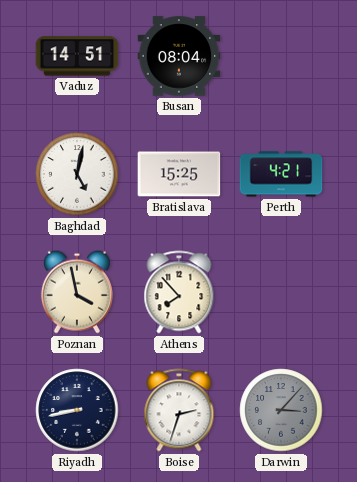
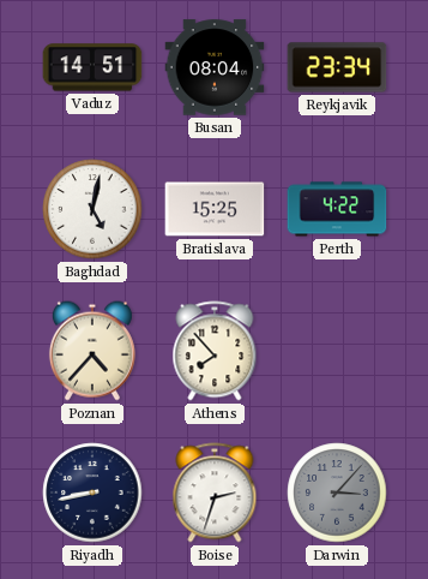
Reykjavik: none -> 23:34
Perth: 4:21 -> 4:22
Poznan: 3:58 -> 4:37
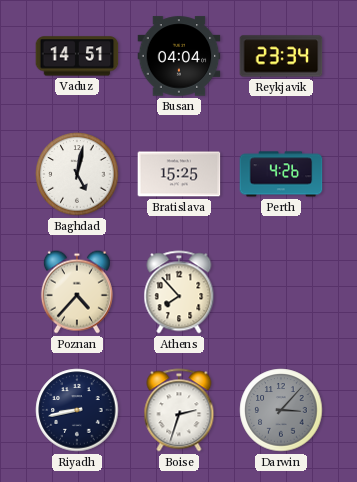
Busan: 08:04 -> 04:04
Perth: 4:22 -> 4:26
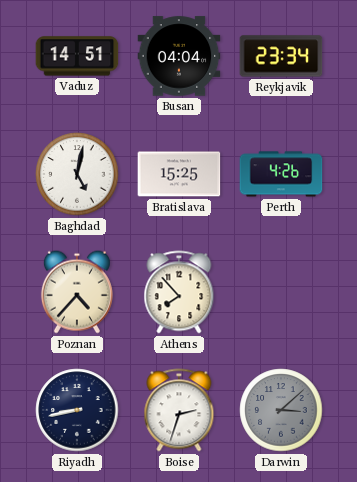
Darwin: 3:07 -> 3:08
